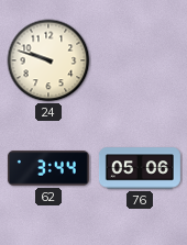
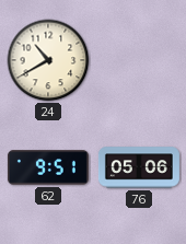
24: 9:48 -> 10:40
62: 3:44 -> 9:51
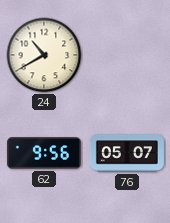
62: 9:51 -> 9:56
76: 05:06 -> 05:07
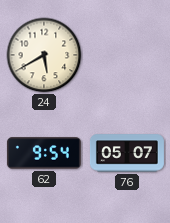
24: 10:40 -> 5:40
62: 9:56 -> 9:54
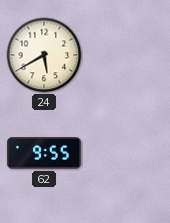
62: 9:54 -> 9:55
76: 05:07 -> none
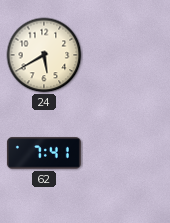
62: 9:55 -> 7:41
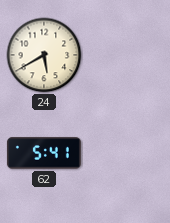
62: 7:41 -> 5:41
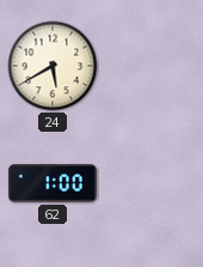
62: 5:41 -> 1:00
